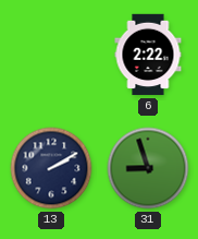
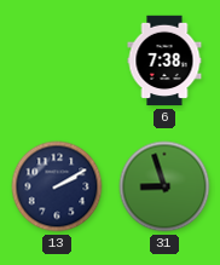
6: 2:22 -> 7:38
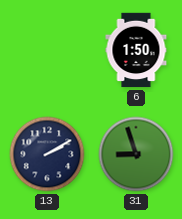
6: 7:38 -> 1:50
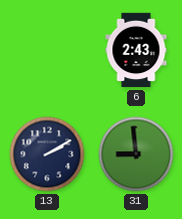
6: 1:50 -> 2:43
31: 8:57 -> 8:59
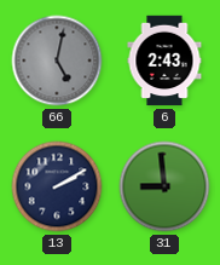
66: none -> 5:02
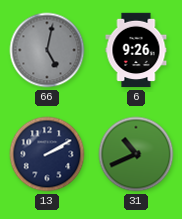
6: 2:43 -> 9:26
31: 8:59 -> 10:41
